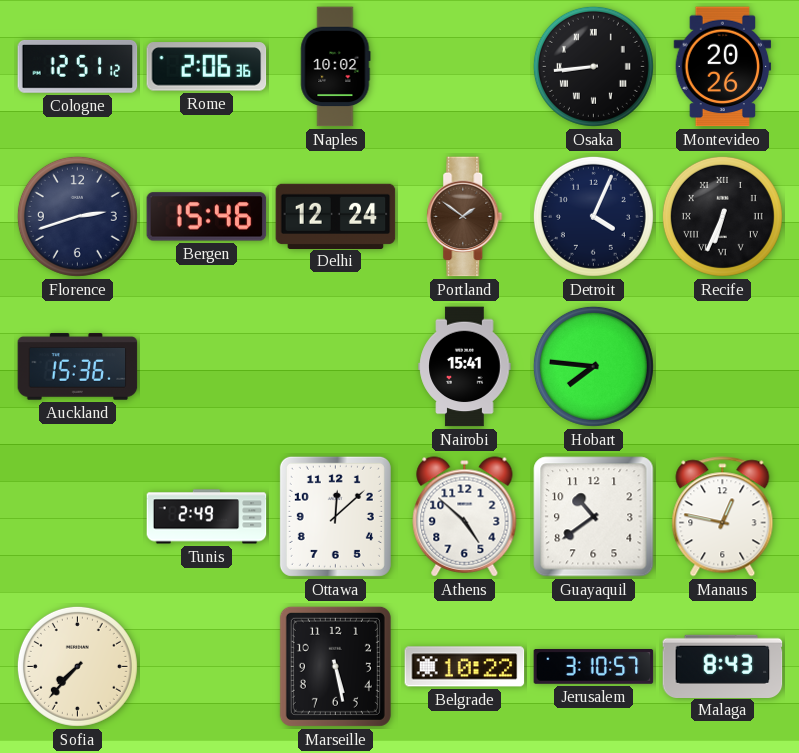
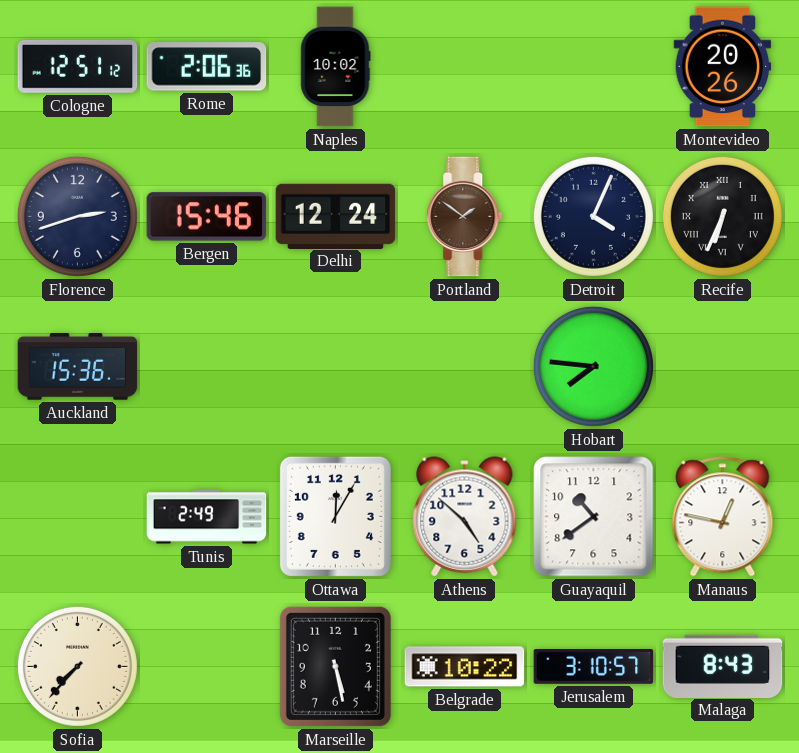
Osaka: 8:44 -> none
Nairobi: 15:41 -> none
Ottawa: 12:08 -> 12:05
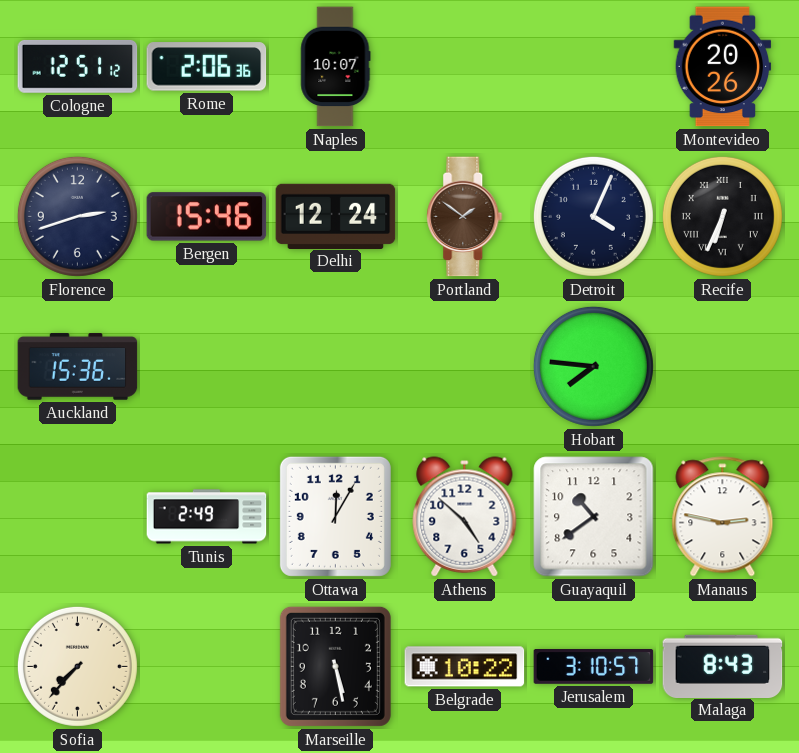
Naples: 10:02 -> 10:07
Manaus: 12:47 -> 2:47
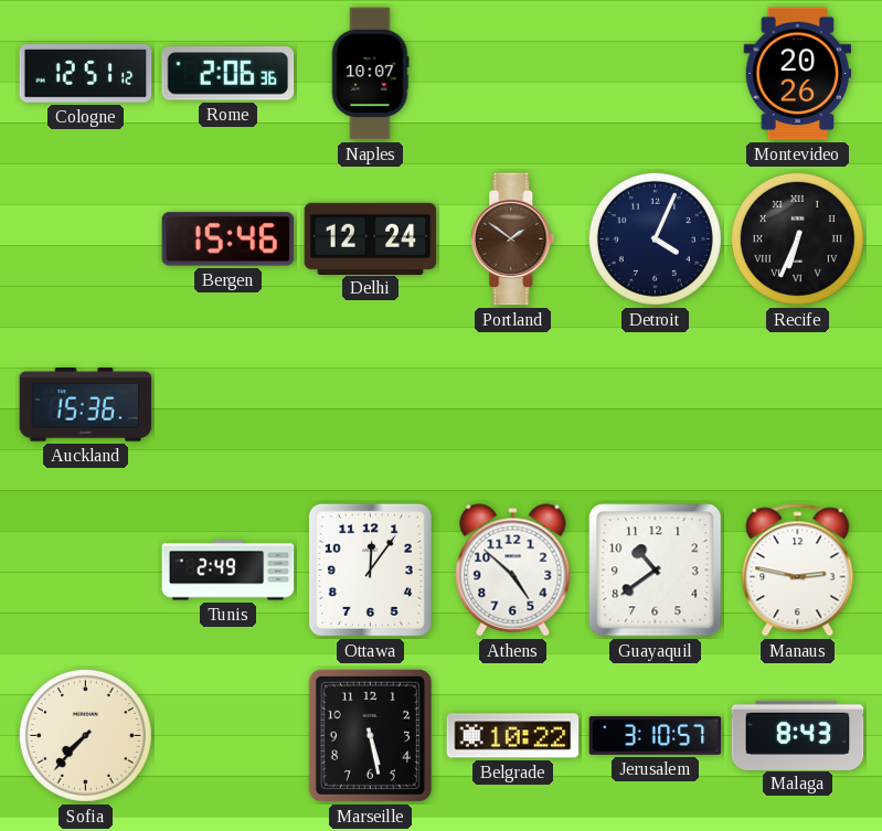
Florence: 2:42 -> none
Hobart: 7:46 -> none
Ottawa: 12:05 -> 12:06
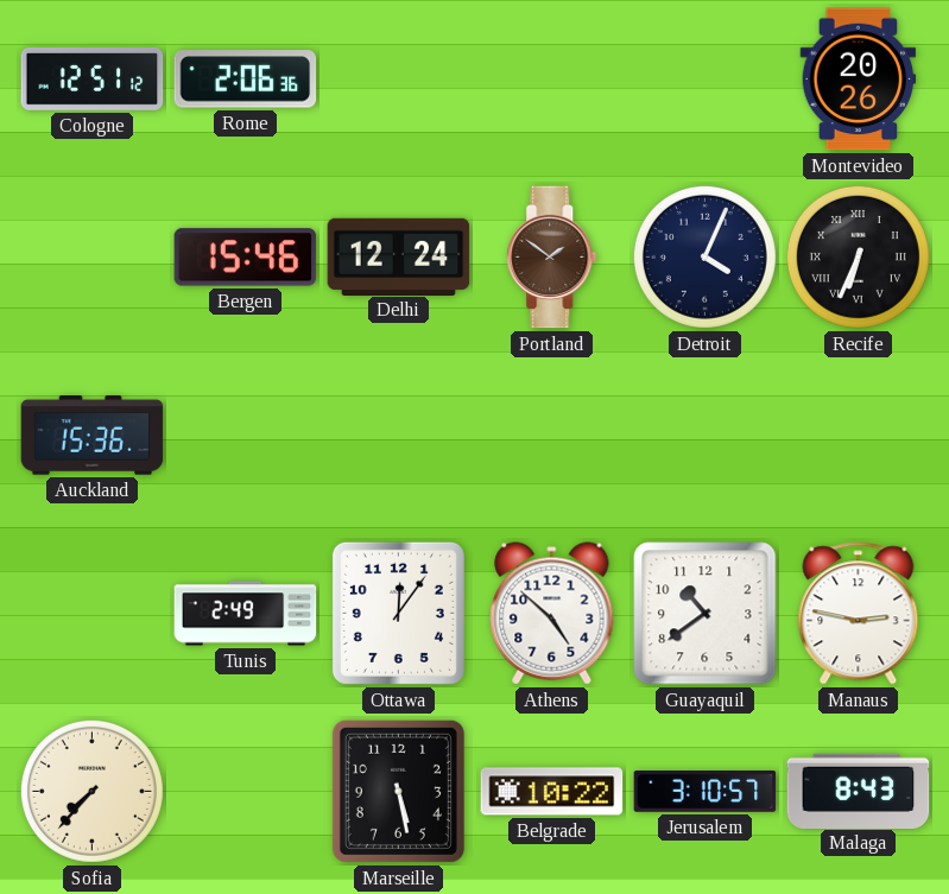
Naples: 10:07 -> none
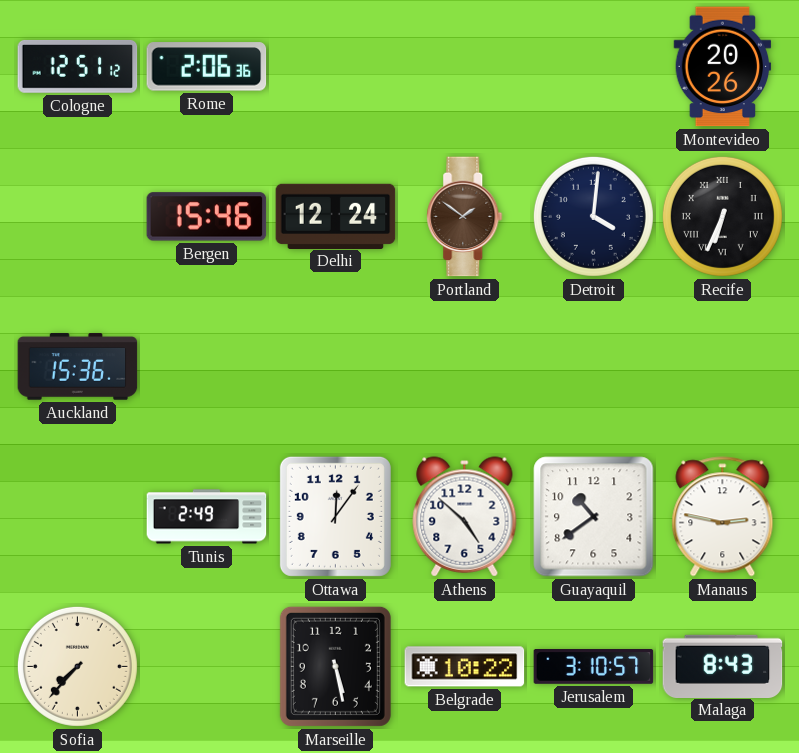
Detroit: 4:04 -> 4:01
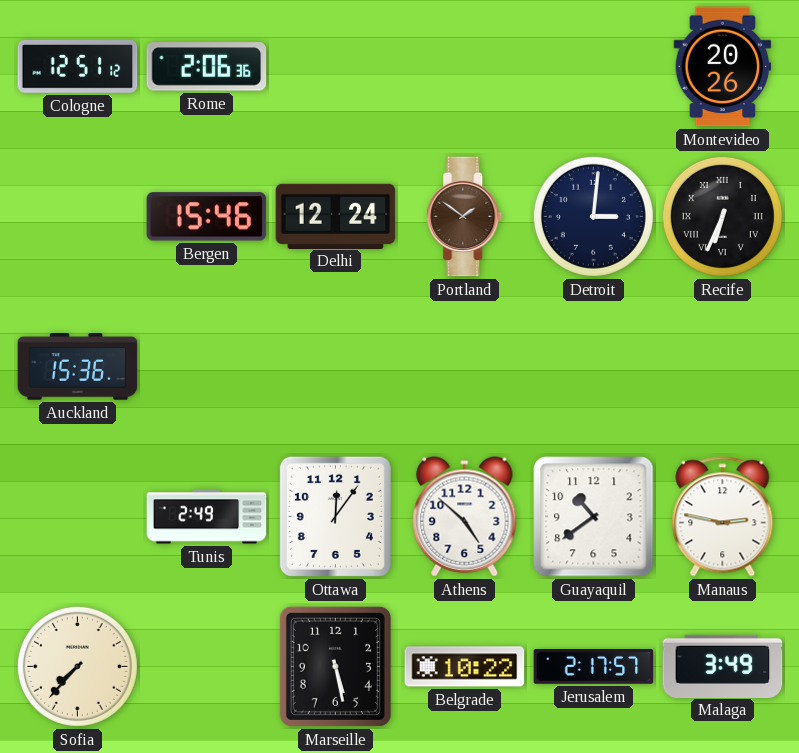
Detroit: 4:01 -> 3:01
Jerusalem: 3:10 -> 2:17
Malaga: 8:43 -> 3:49
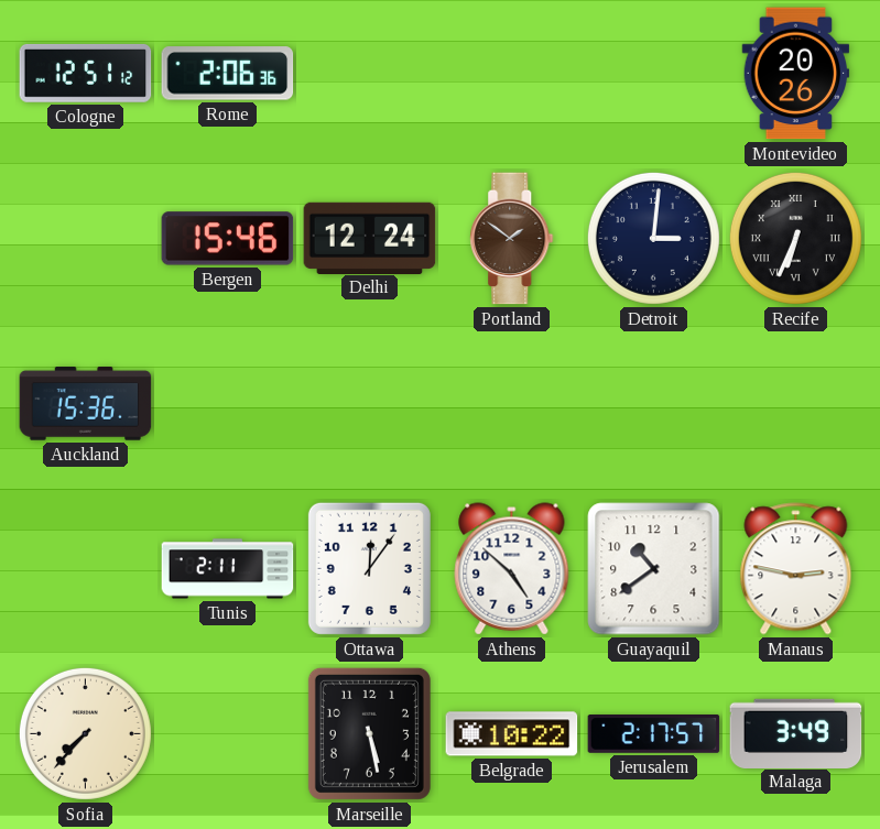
Tunis: 2:49 -> 2:11
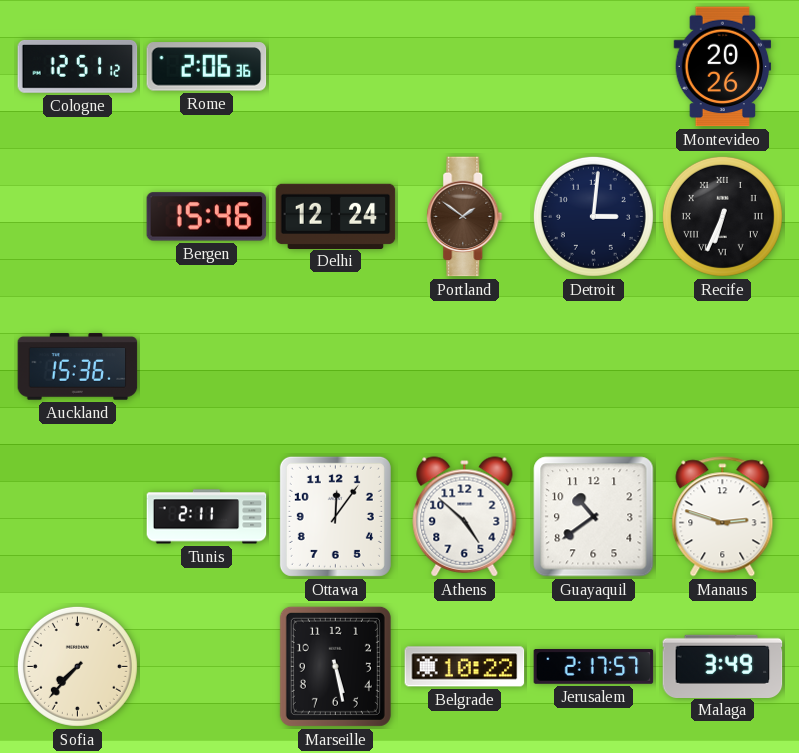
Manaus: 2:47 -> 2:48
